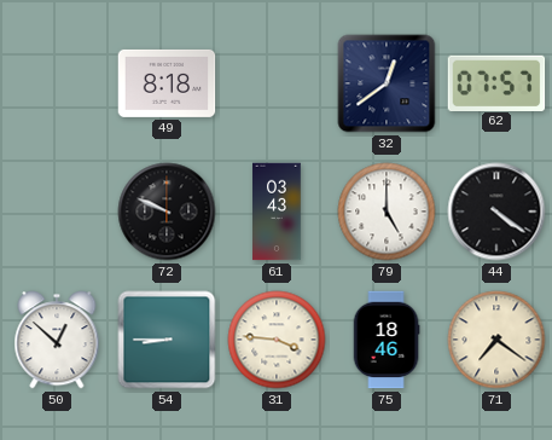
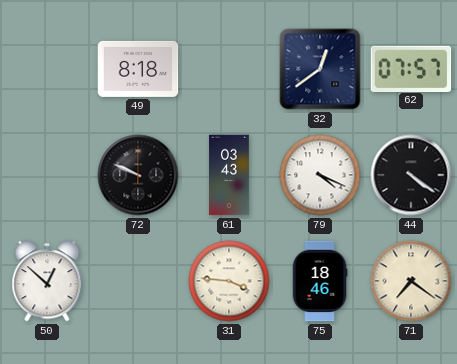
79: 5:00 -> 4:19
54: 8:45 -> none
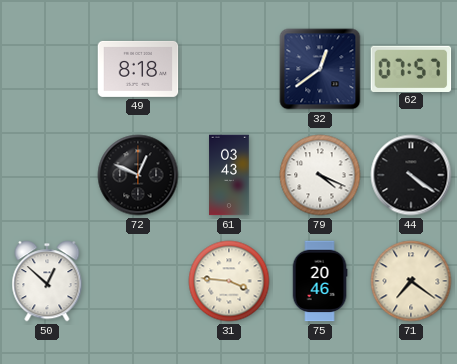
72: 9:49 -> 12:49
75: 18:46 -> 20:46
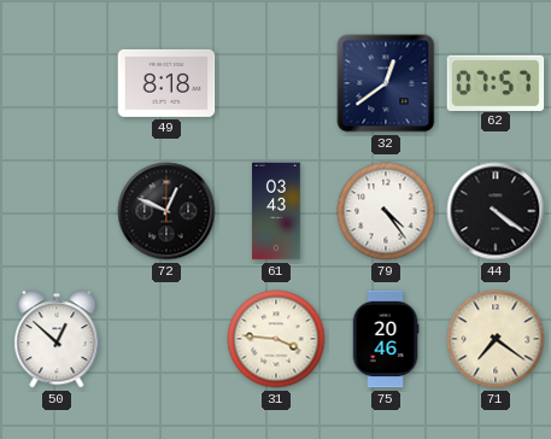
79: 4:19 -> 4:24
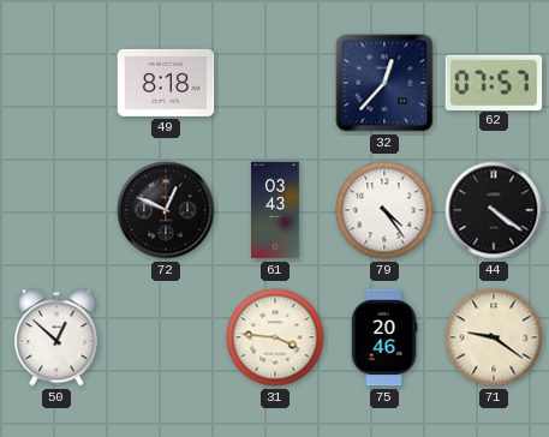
32: 12:39 -> 12:37
71: 7:21 -> 9:21
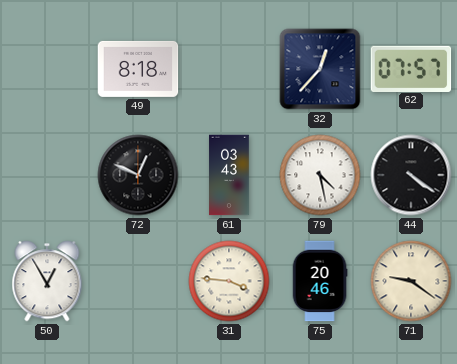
79: 4:24 -> 4:28
50: 12:52 -> 12:55
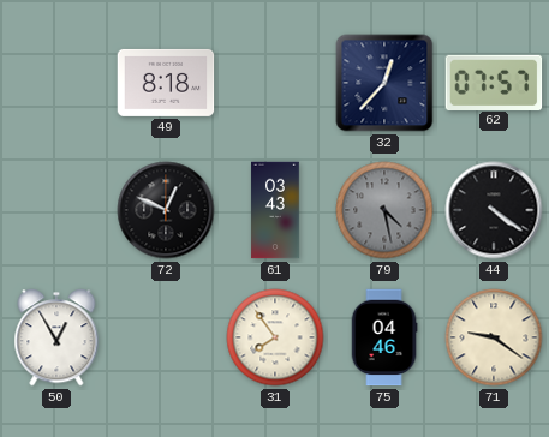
79 dial: white -> grey
31: 3:46 -> 7:54
75: 20:46 -> 04:46
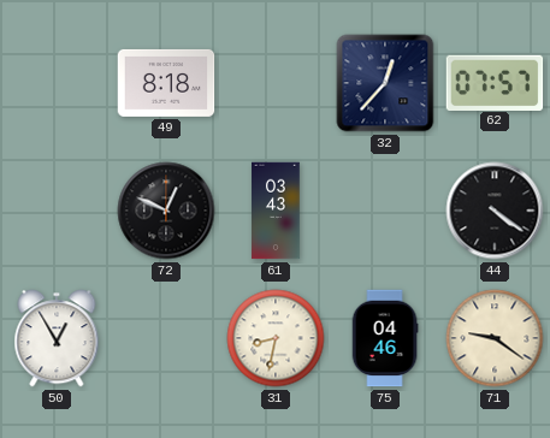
79: 4:28 -> none
31: 7:54 -> 8:32
